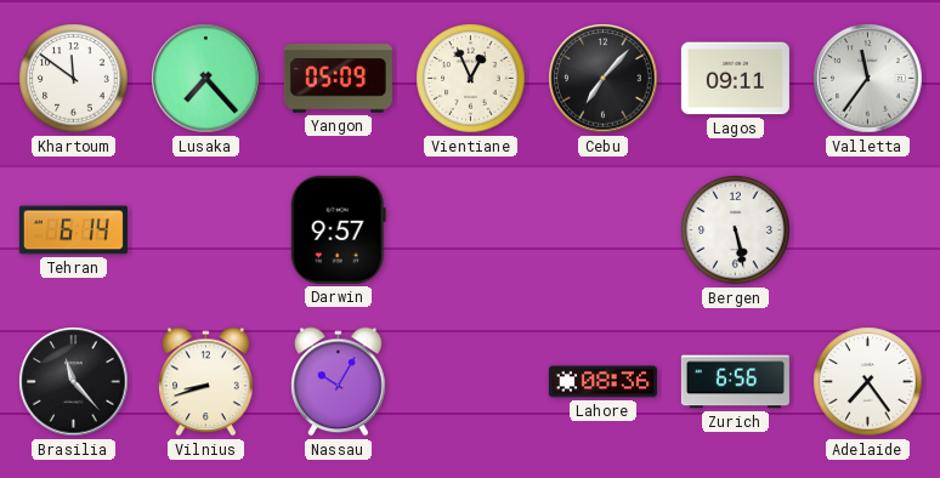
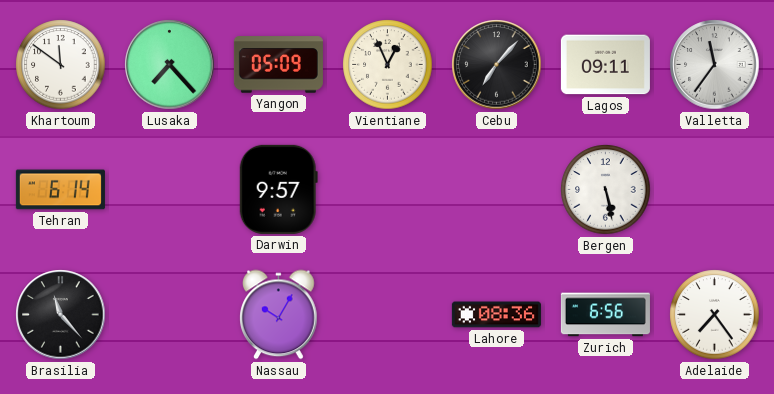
Vilnius: 8:42 -> none
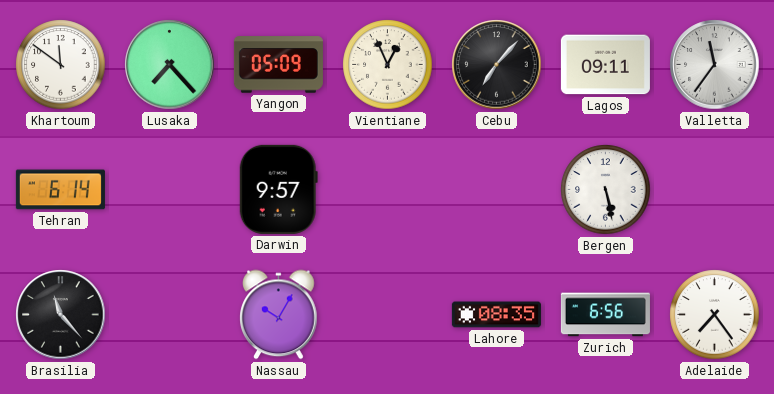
Lahore: 08:36 -> 08:35
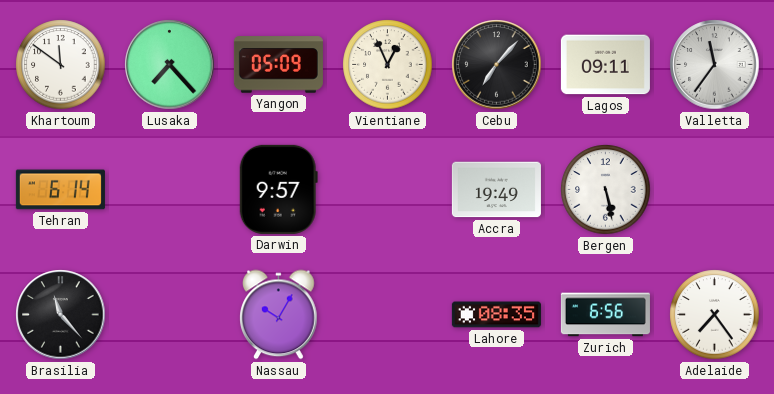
Accra: none -> 19:49
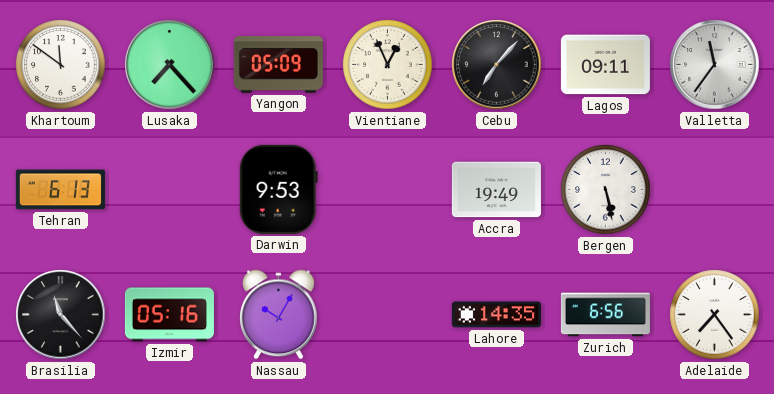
Tehran: 6:14 -> 6:13
Darwin: 9:57 -> 9:53
Izmir: none -> 05:16
Lahore: 08:35 -> 14:35
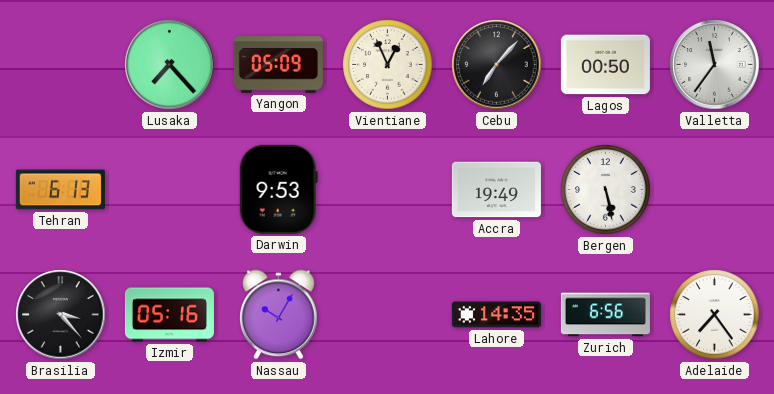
Khartoum: 11:51 -> none
Lagos: 09:11 -> 00:50
Brasilia: 11:23 -> 3:23
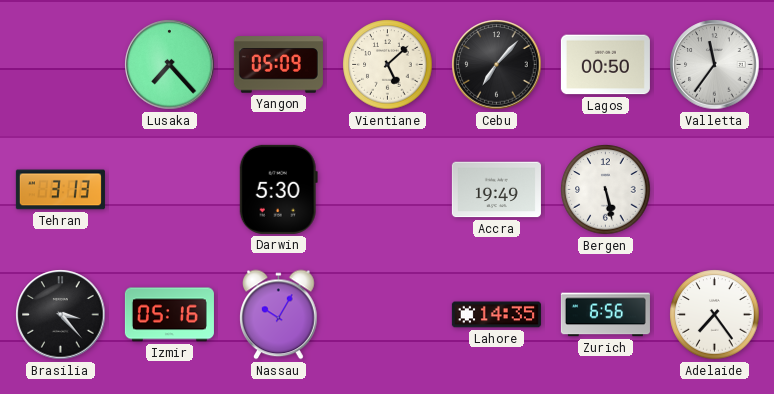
Vientiane: 12:56 -> 5:08
Tehran: 6:13 -> 3:13
Darwin: 9:53 -> 5:30
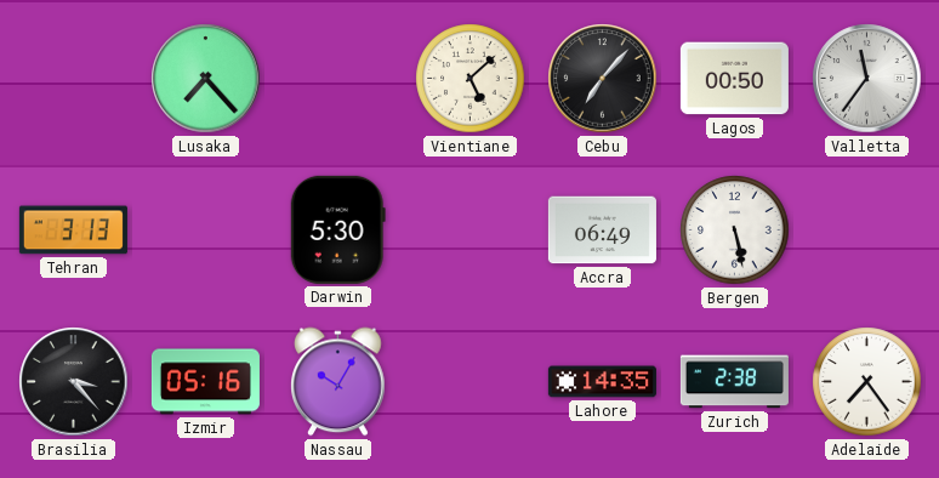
Yangon: 05:09 -> none
Accra: 19:49 -> 06:49
Zurich: 6:56 -> 2:38
